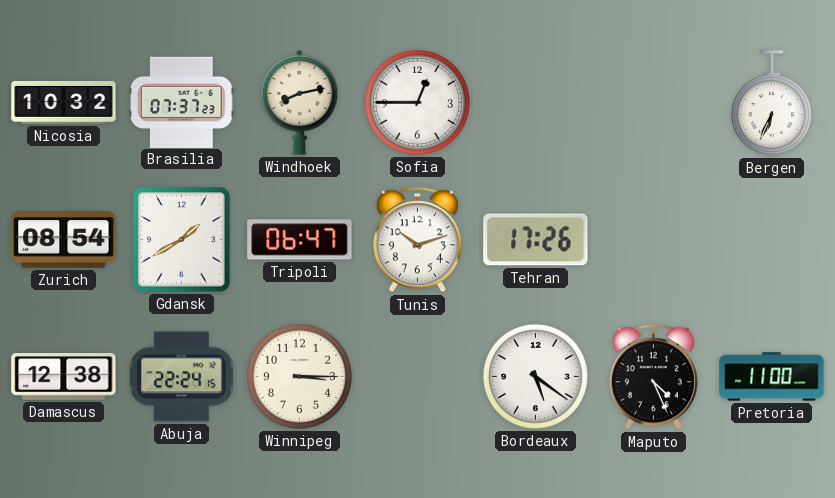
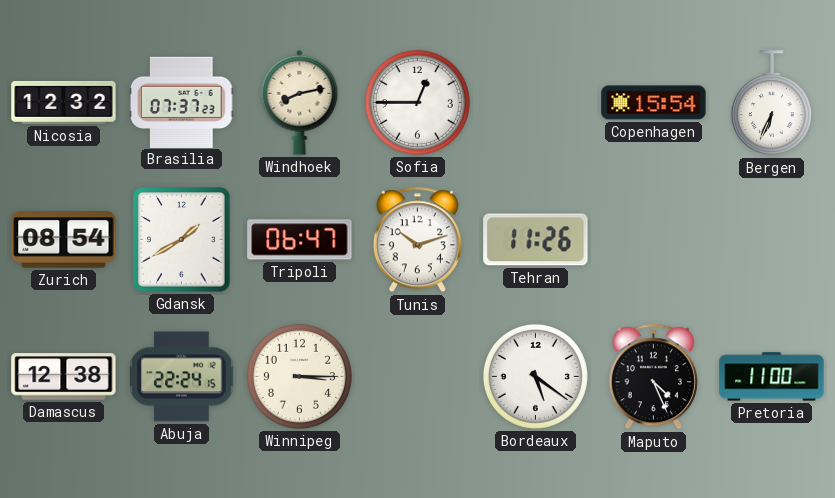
Nicosia: 10:32 -> 12:32
Copenhagen: none -> 15:54
Tehran: 17:26 -> 11:26
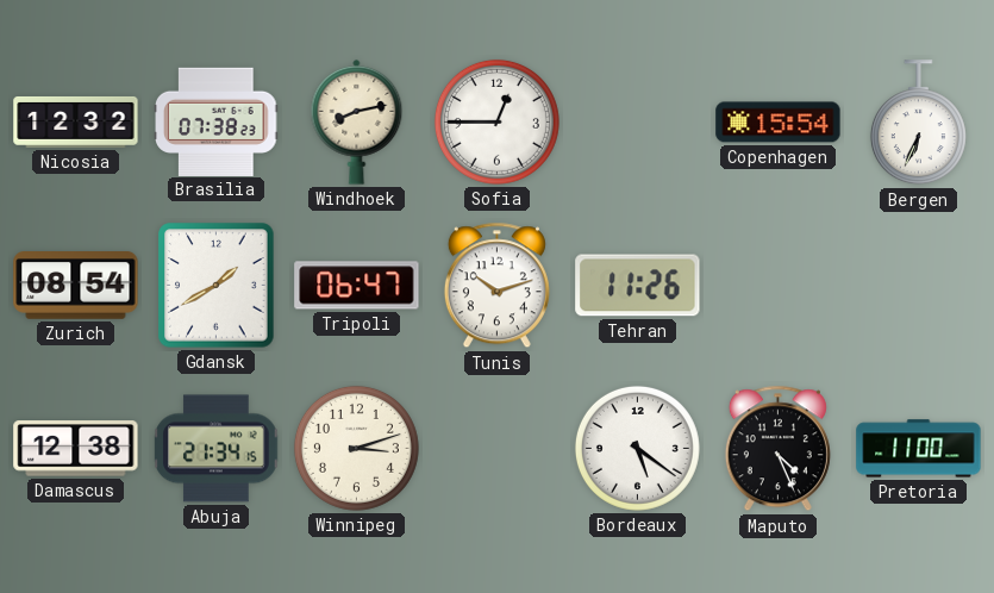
Brasilia: 07:37 -> 07:38
Abuja: 22:24 -> 21:34
Winnipeg: 3:15 -> 3:12
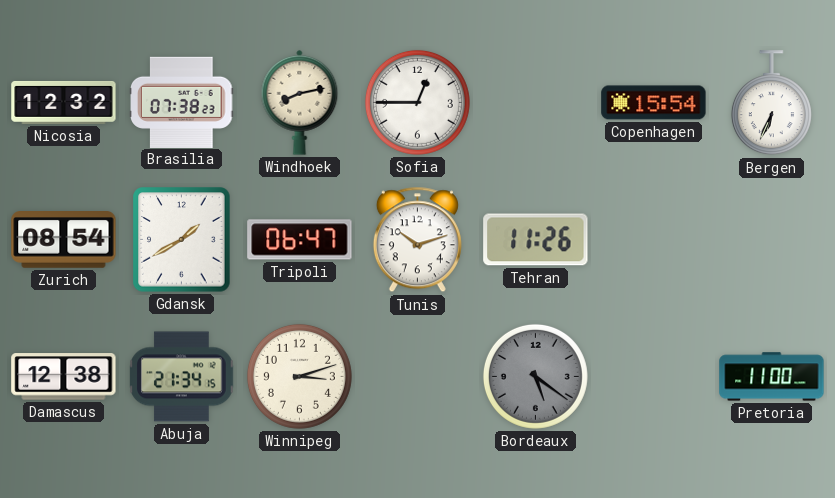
Bordeaux dial: white -> grey
Maputo: 4:26 -> none
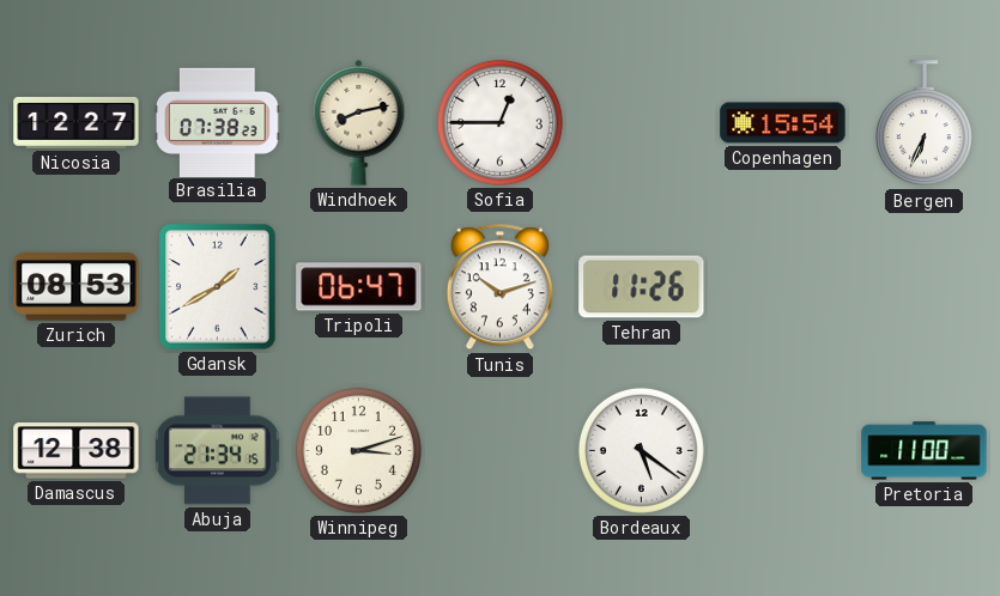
Nicosia: 12:32 -> 12:27
Zurich: 08:54 -> 08:53
Bordeaux dial: grey -> white
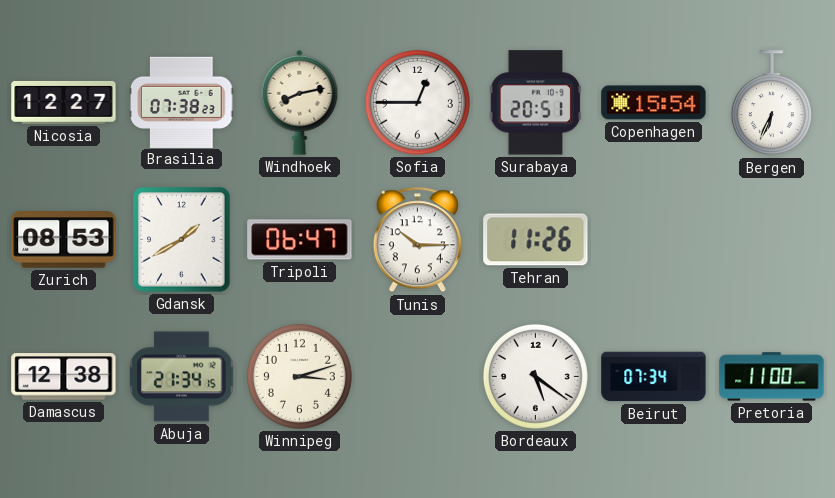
Surabaya: none -> 20:51
Tunis: 10:12 -> 10:15
Beirut: none -> 07:34
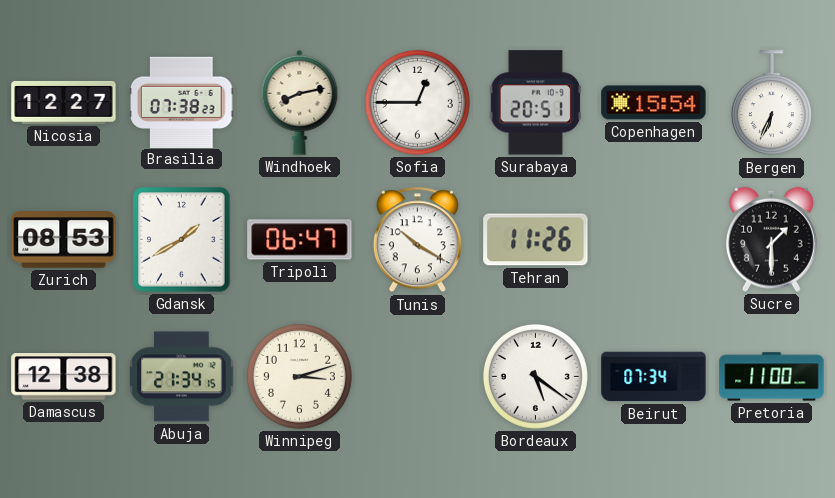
Tunis: 10:15 -> 10:20
Sucre: none -> 1:30
